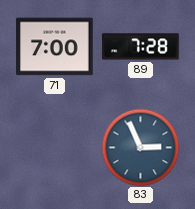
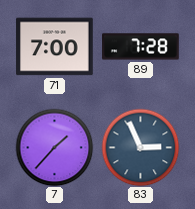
7: none -> 1:37
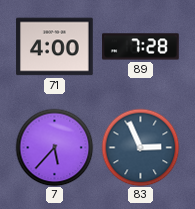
71: 7:00 -> 4:00
7: 1:37 -> 5:37
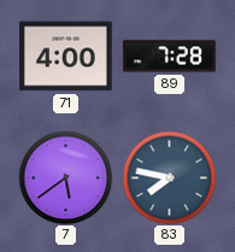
7: 5:37 -> 5:39
83: 2:56 -> 7:47
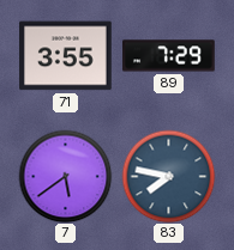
71: 4:00 -> 3:55
89: 7:28 -> 7:29
